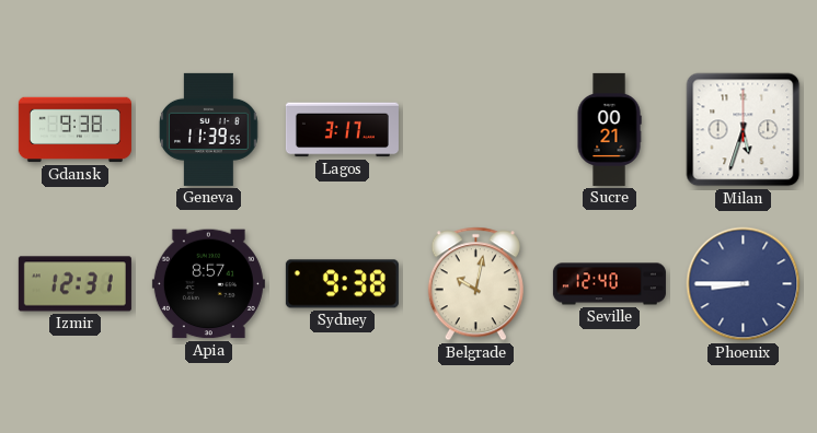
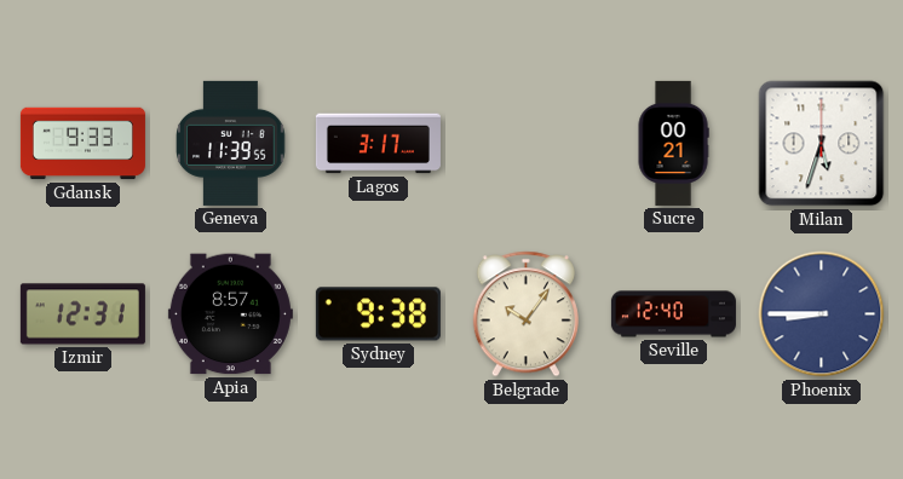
Gdansk: 9:38 -> 9:33
Belgrade: 10:02 -> 10:06
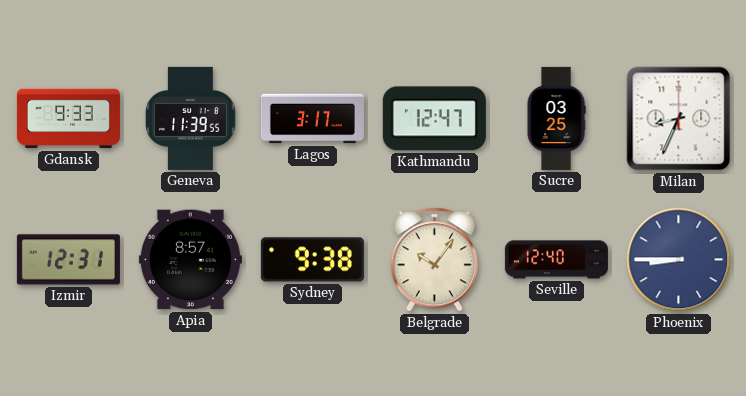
Kathmandu: none -> 12:47
Sucre: 00:21 -> 03:25
Milan: 5:33 -> 8:34
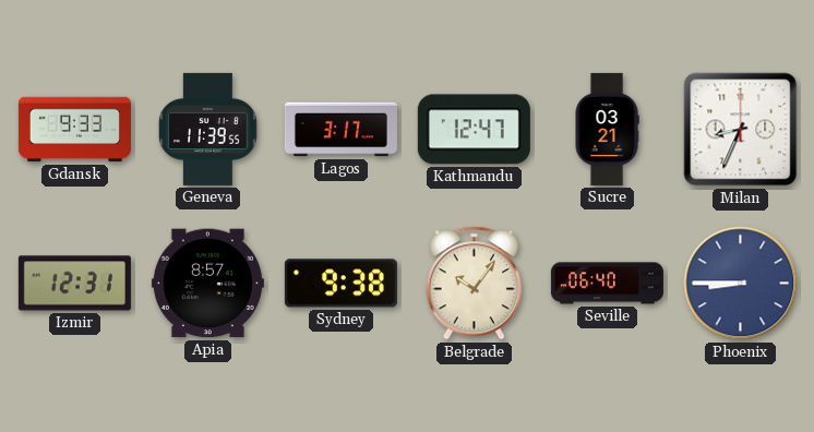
Sucre: 03:25 -> 03:21
Seville: 12:40 -> 06:40
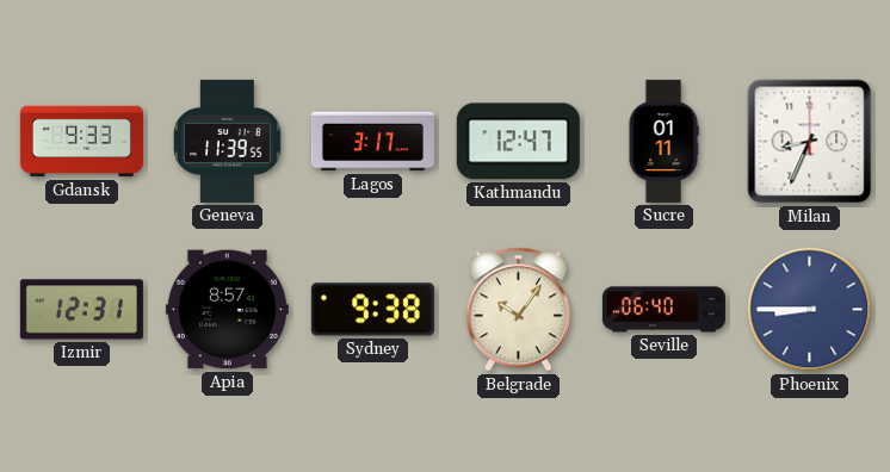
Sucre: 03:21 -> 01:11
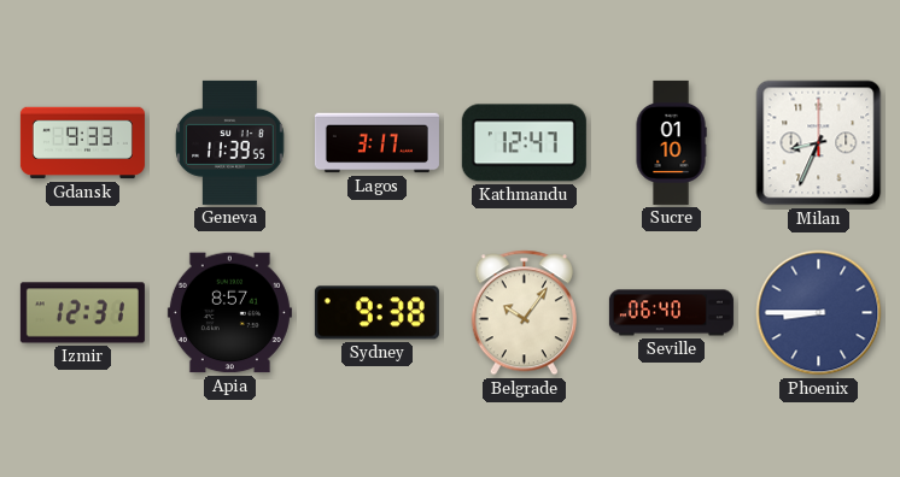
Sucre: 01:11 -> 01:10
